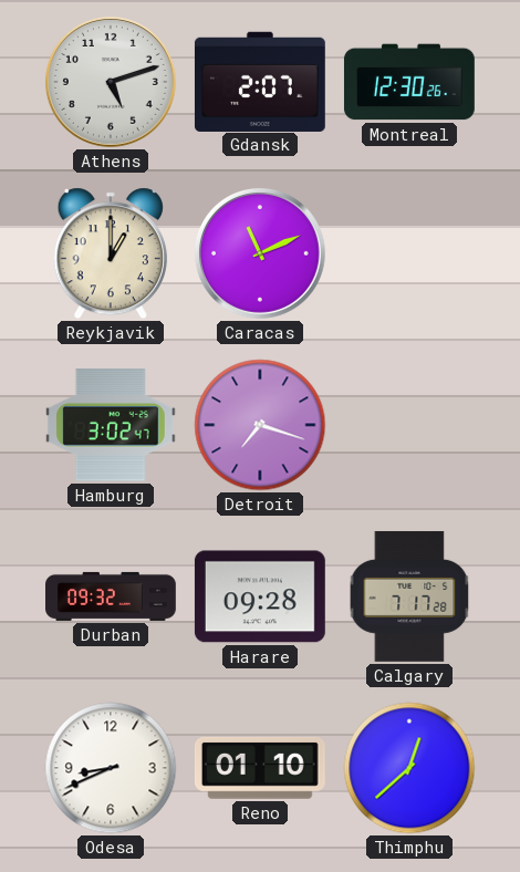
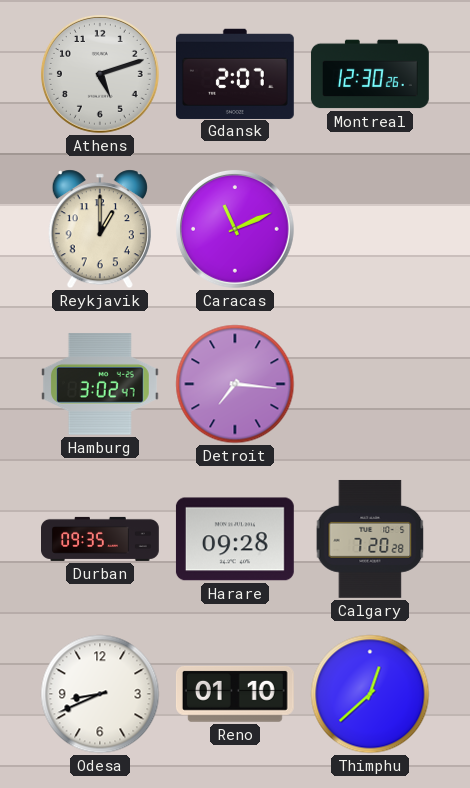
Detroit: 7:18 -> 7:16
Durban: 09:32 -> 09:35
Calgary: 7:17 -> 7:20
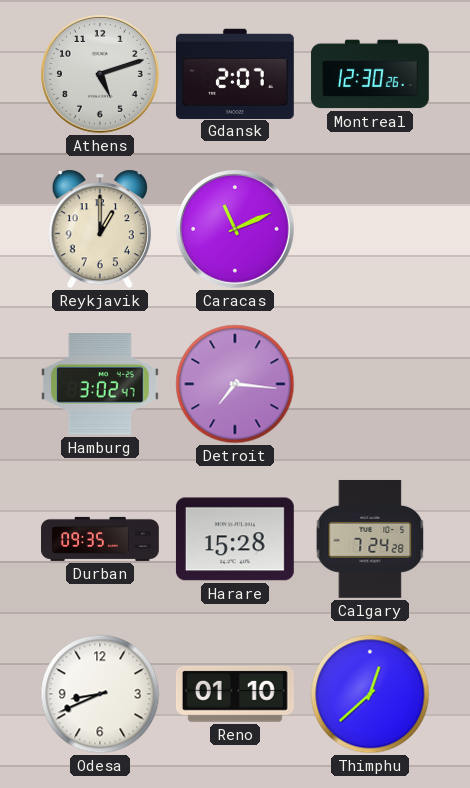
Harare: 09:28 -> 15:28
Calgary: 7:20 -> 7:24
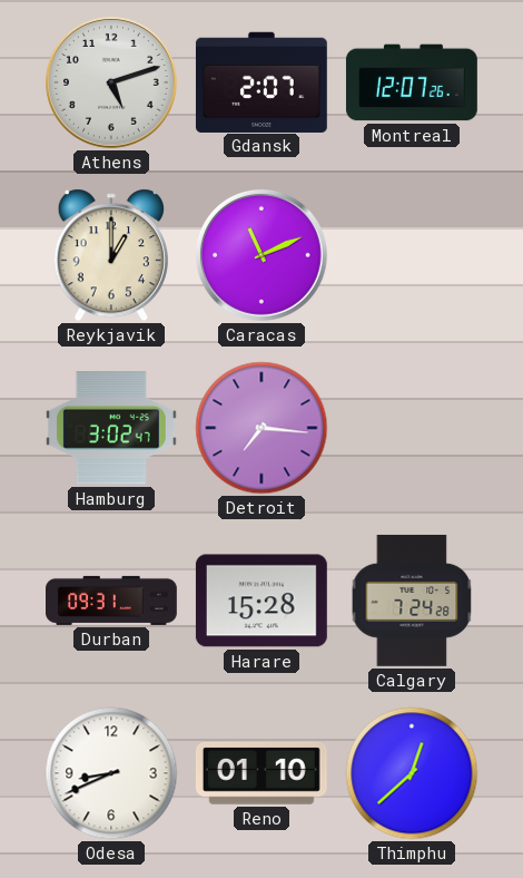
Montreal: 12:30 -> 12:07
Durban: 09:35 -> 09:31
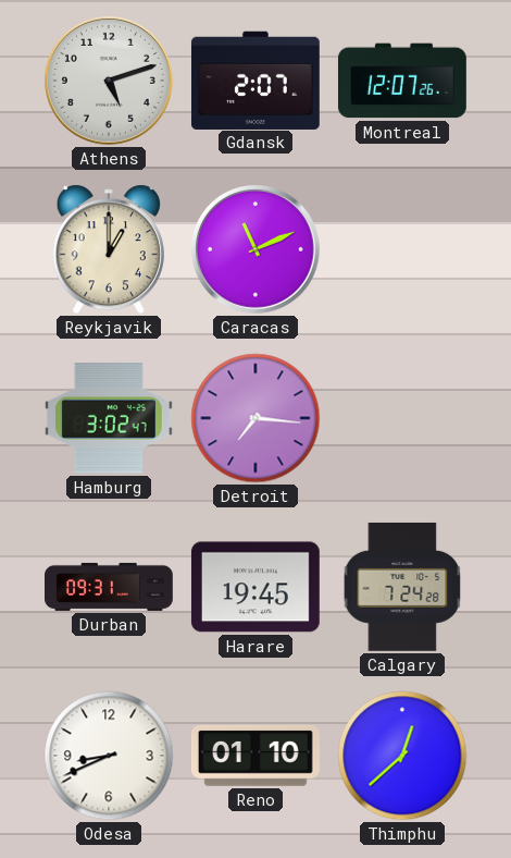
Harare: 15:28 -> 19:45
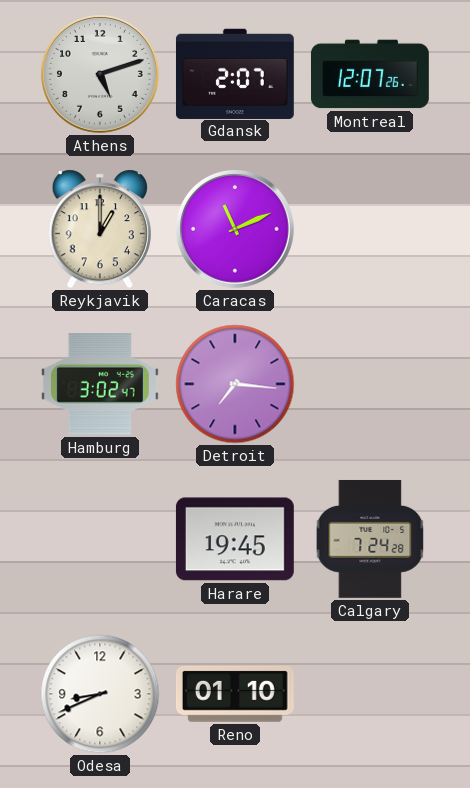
Durban: 09:31 -> none
Thimphu: 12:38 -> none
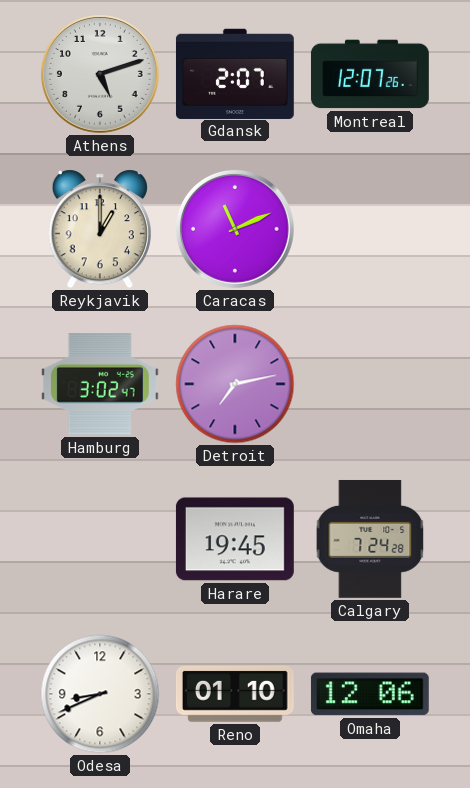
Detroit: 7:16 -> 7:13
Omaha: none -> 12:06
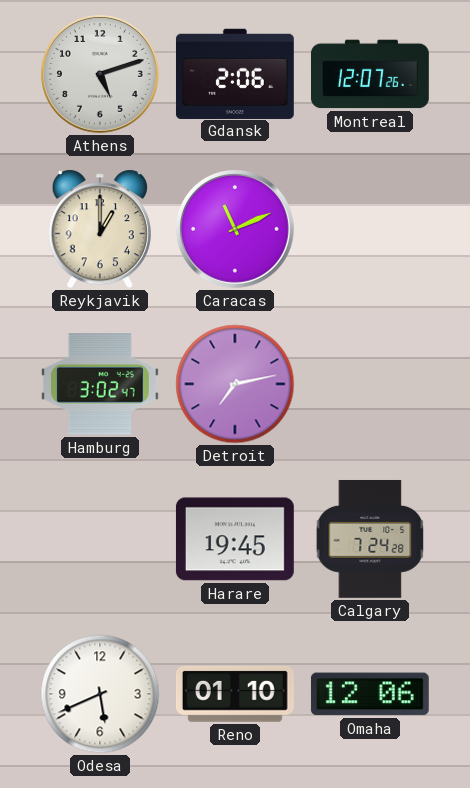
Gdansk: 2:07 -> 2:06
Odesa: 8:41 -> 5:41
